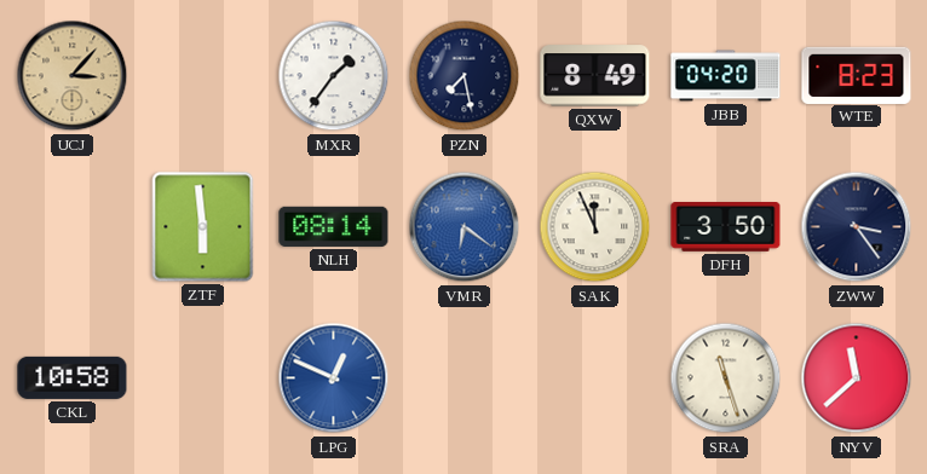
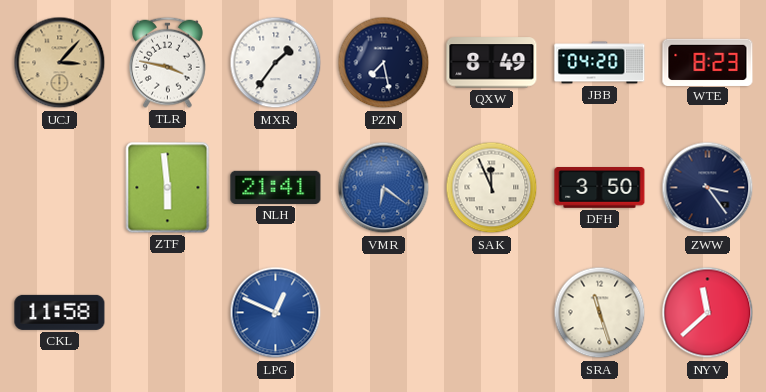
TLR: none -> 3:47
NLH: 08:14 -> 21:41
CKL: 10:58 -> 11:58
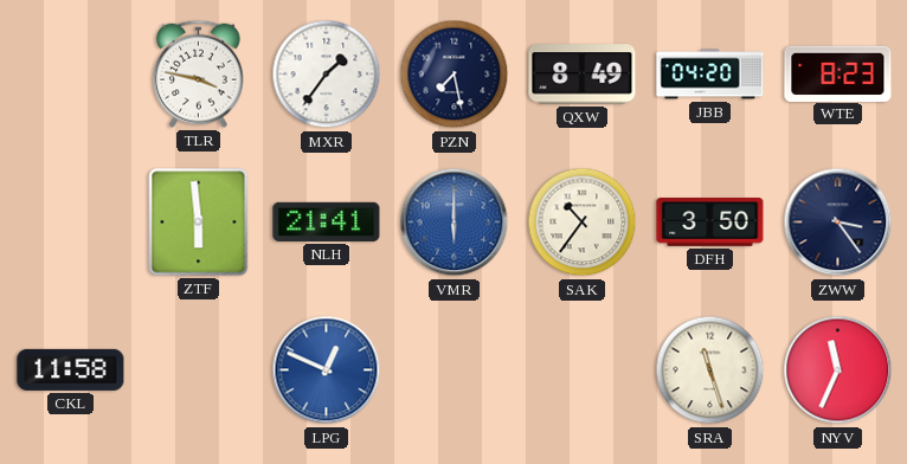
UCJ: 3:07 -> none
VMR: 6:21 -> 6:00
SAK: 11:56 -> 10:36
NYV: 11:38 -> 11:34
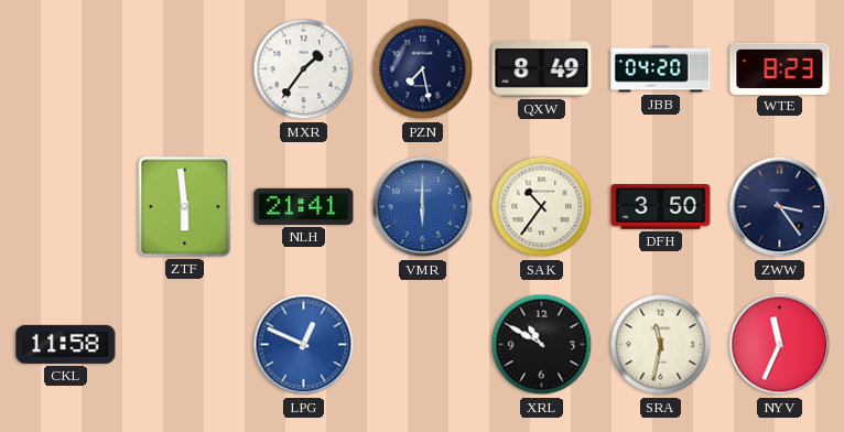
TLR: 3:47 -> none
XRL: none -> 10:50
SRA: 11:27 -> 11:32
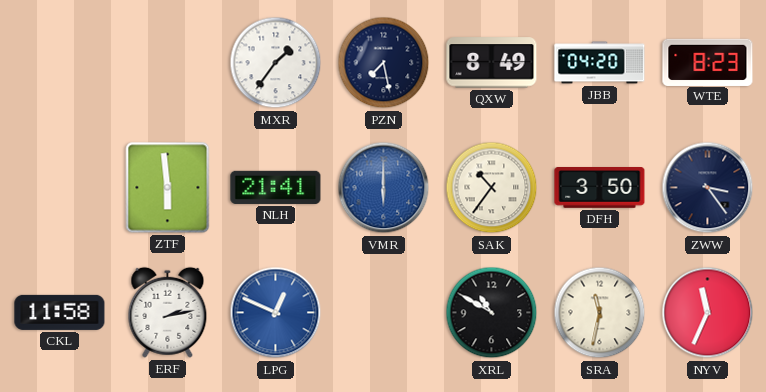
ERF: none -> 2:13
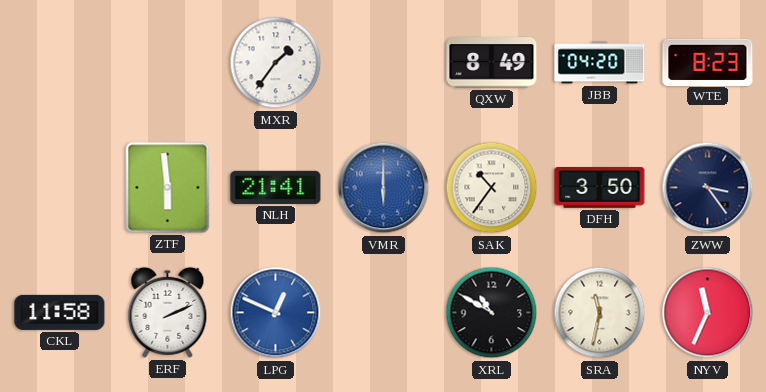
PZN: 7:28 -> none
ERF: 2:13 -> 2:11
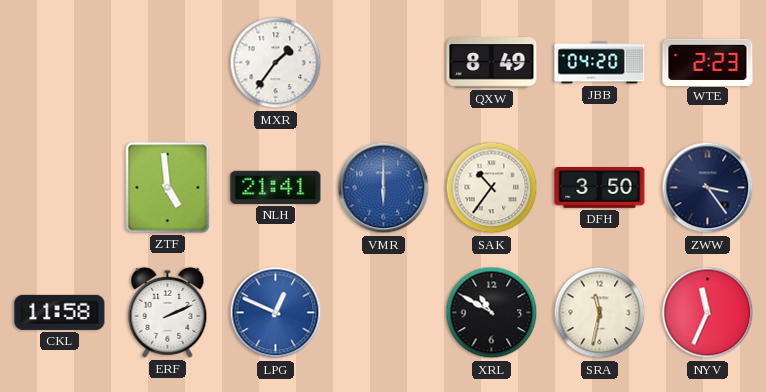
WTE: 8:23 -> 2:23
ZTF: 5:59 -> 4:59
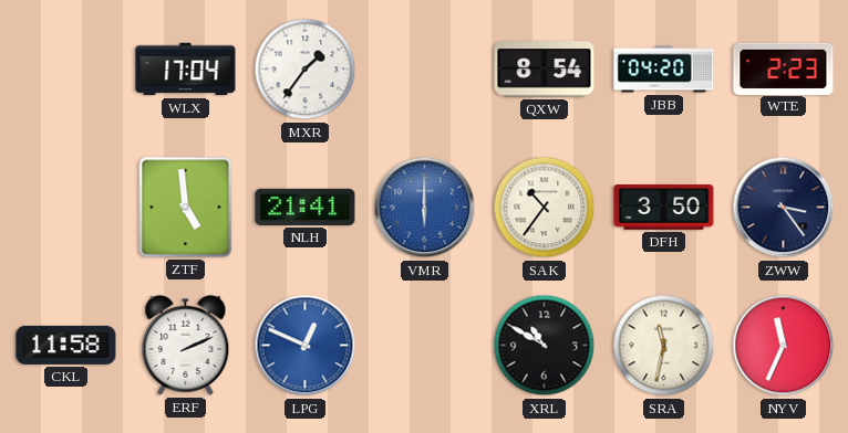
WLX: none -> 17:04
QXW: 8:49 -> 8:54
